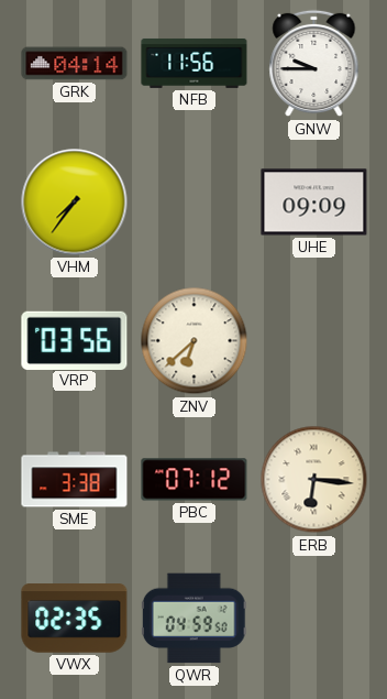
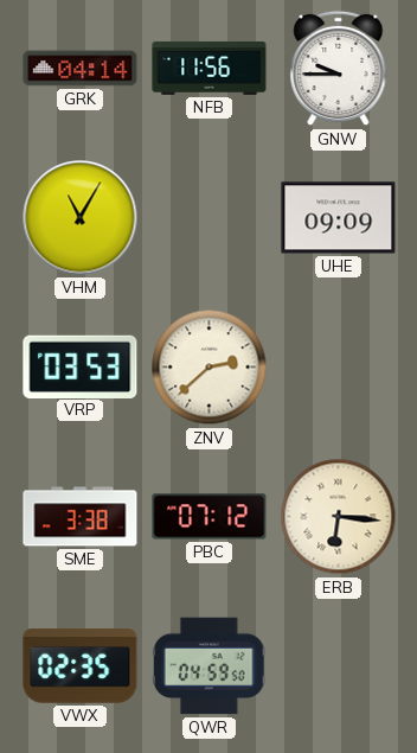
VHM: 7:36 -> 11:05
VRP: 03:56 -> 03:53
ZNV: 6:38 -> 2:38
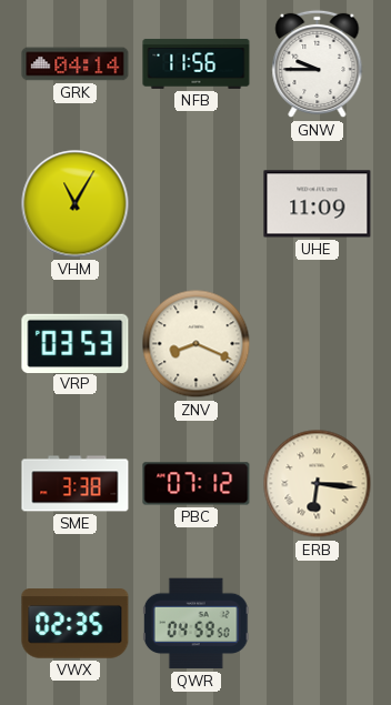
UHE: 09:09 -> 11:09
ZNV: 2:38 -> 8:19
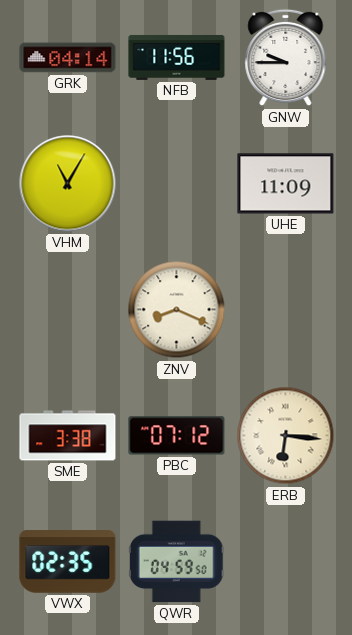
VRP: 03:53 -> none
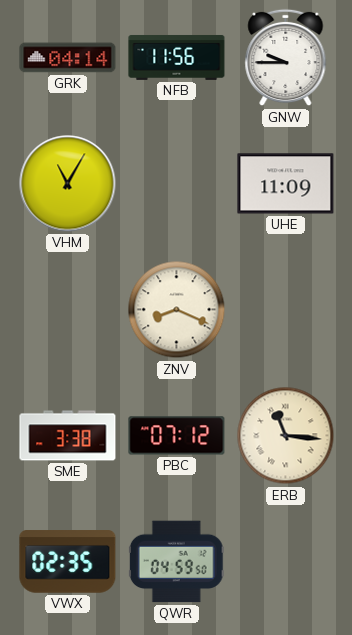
ERB: 6:16 -> 11:16
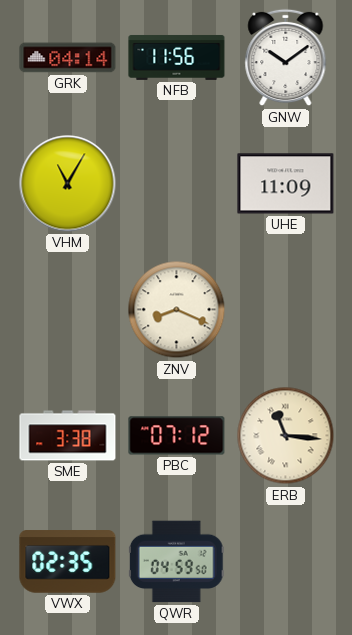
GNW: 9:45 -> 10:09
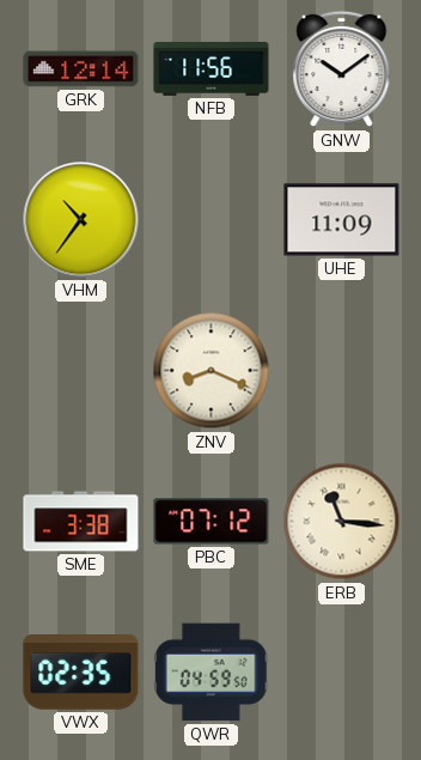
GRK: 04:14 -> 12:14
VHM: 11:05 -> 10:36
